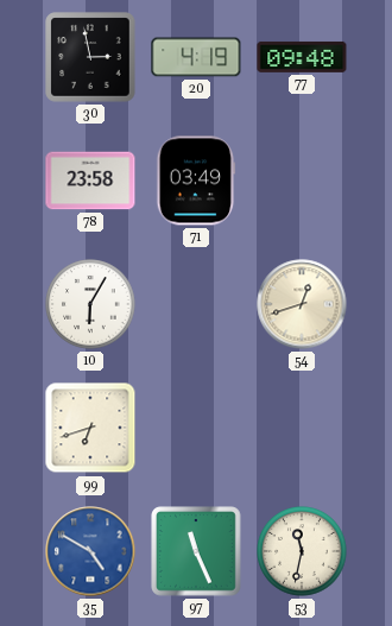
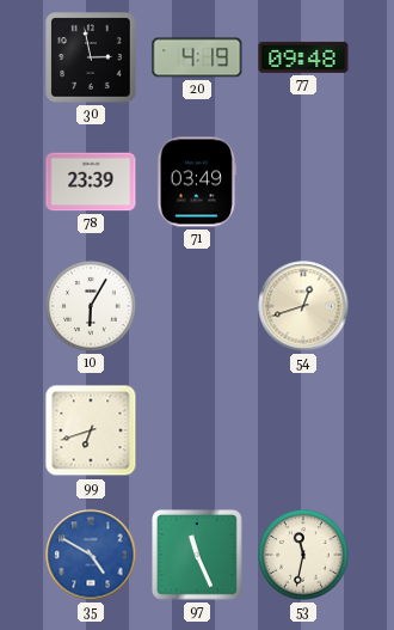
78: 23:58 -> 23:39
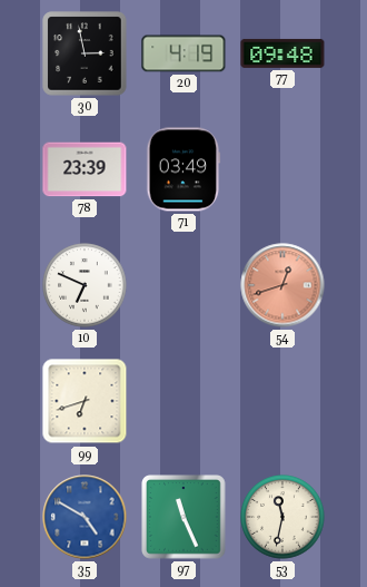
10: 6:05 -> 6:49
54 dial: cream -> salmon
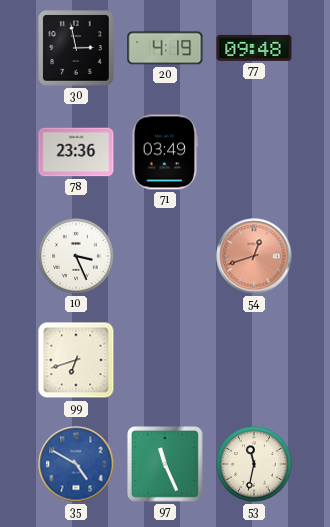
78: 23:39 -> 23:36
10: 6:49 -> 3:26
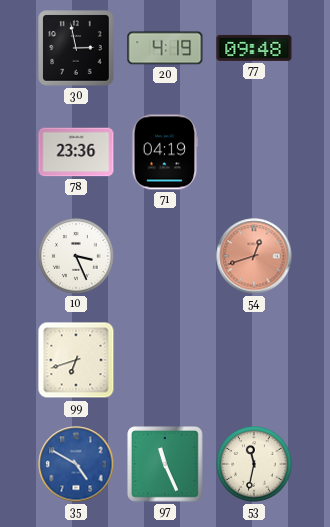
71: 03:49 -> 04:19
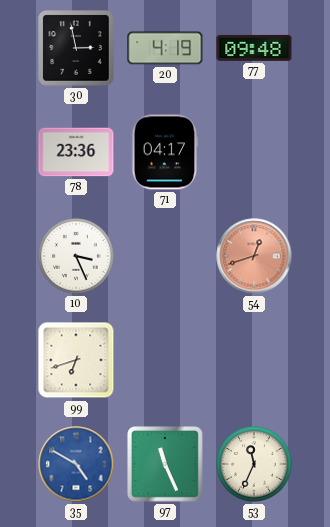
71: 04:19 -> 04:17
53: 11:32 -> 11:34
